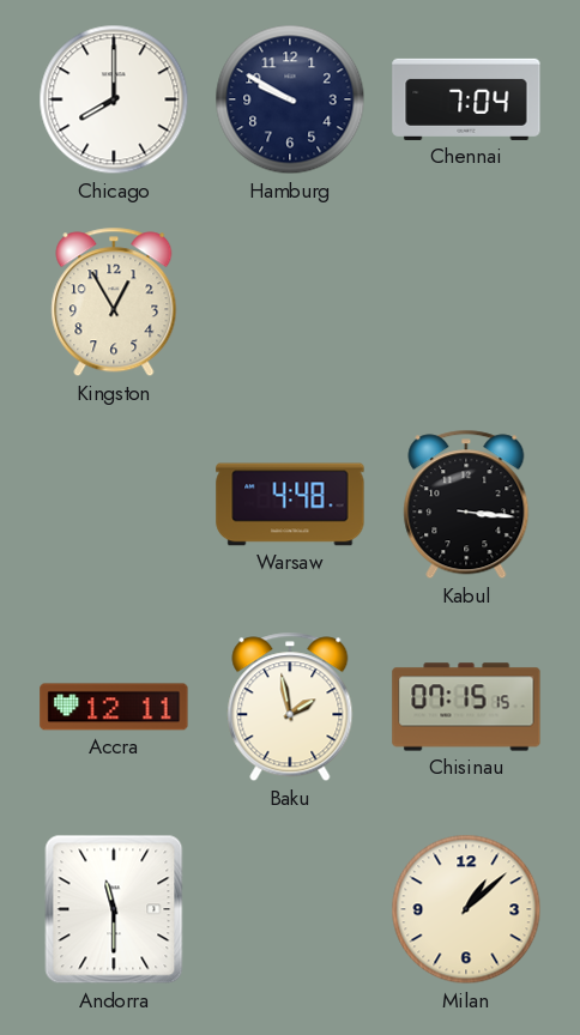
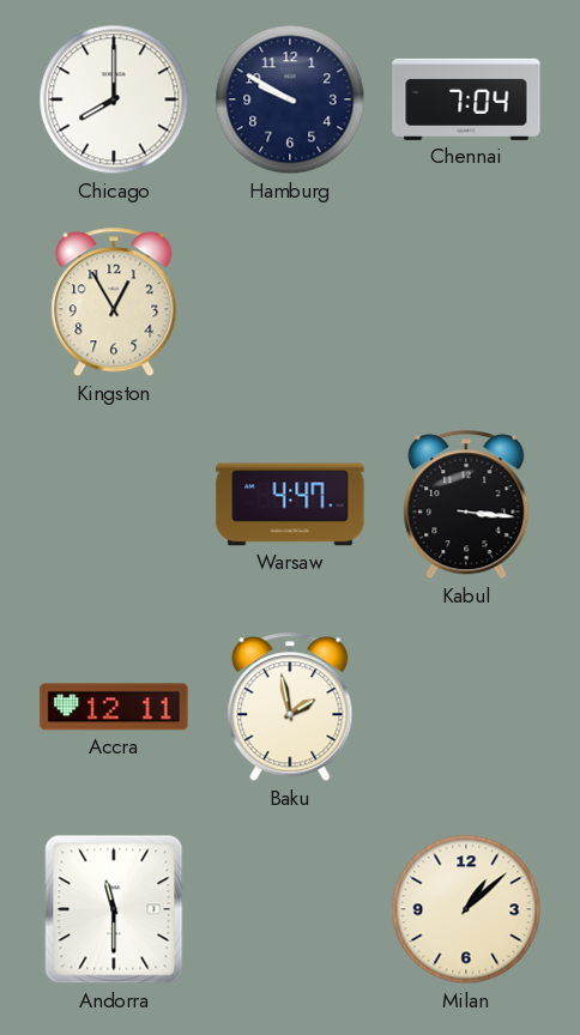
Warsaw: 4:48 -> 4:47
Chisinau: 07:15 -> none
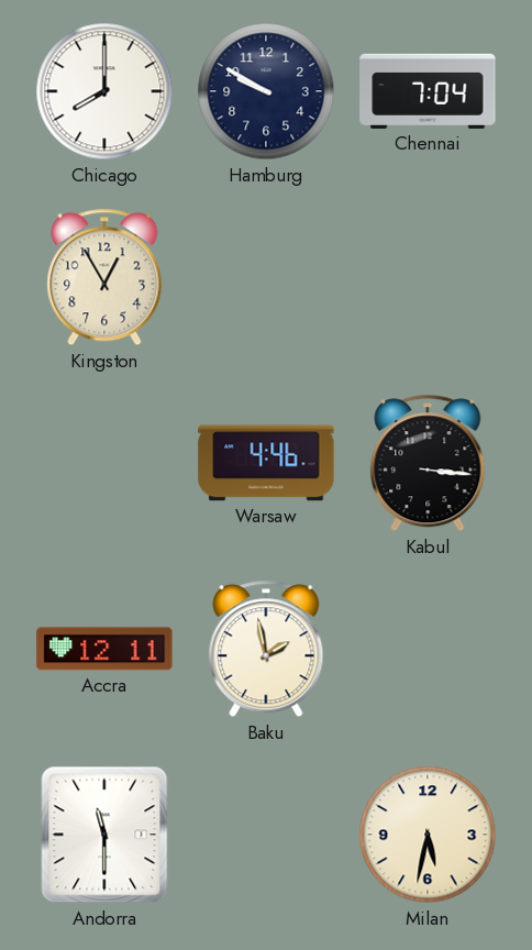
Warsaw: 4:47 -> 4:46
Milan: 1:08 -> 5:32
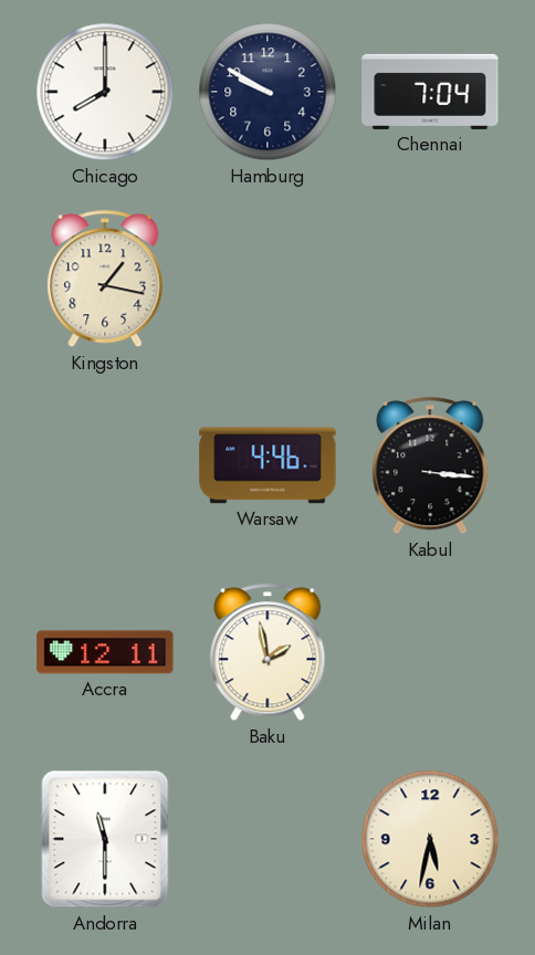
Kingston: 12:55 -> 1:17
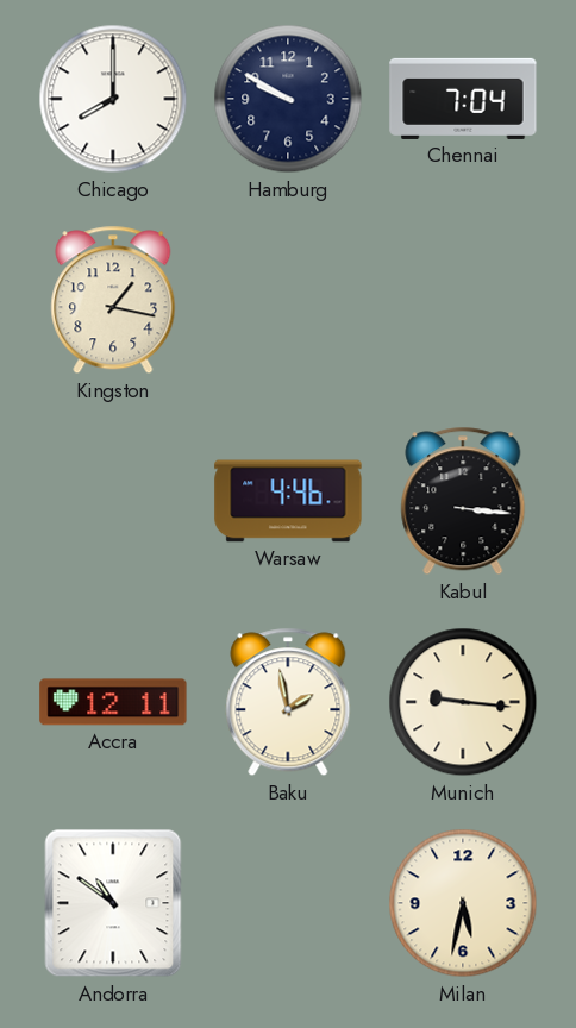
Munich: none -> 9:16
Andorra: 11:30 -> 10:51
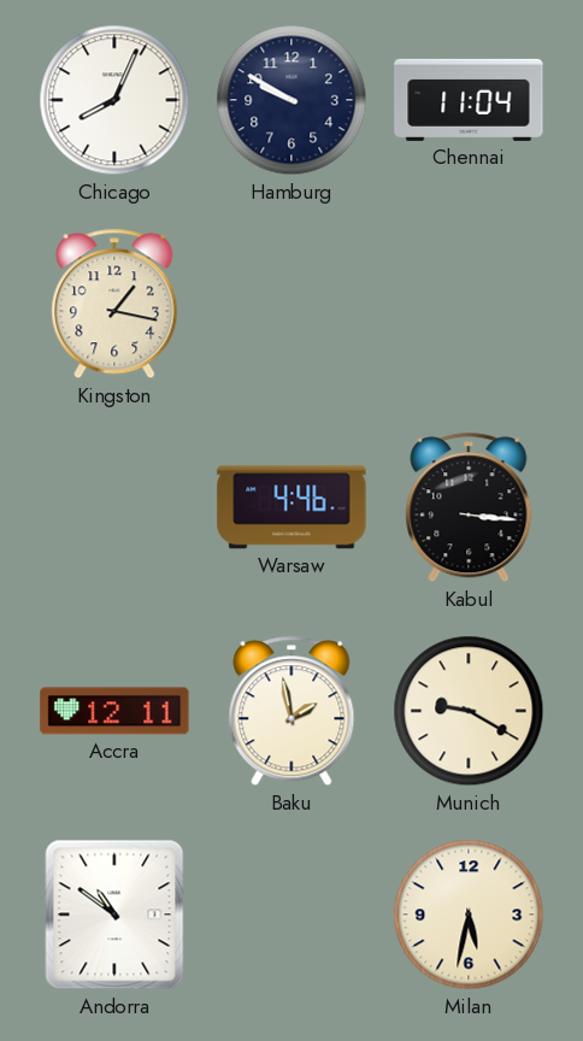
Chicago: 8:00 -> 8:04
Chennai: 7:04 -> 11:04
Munich: 9:16 -> 9:20
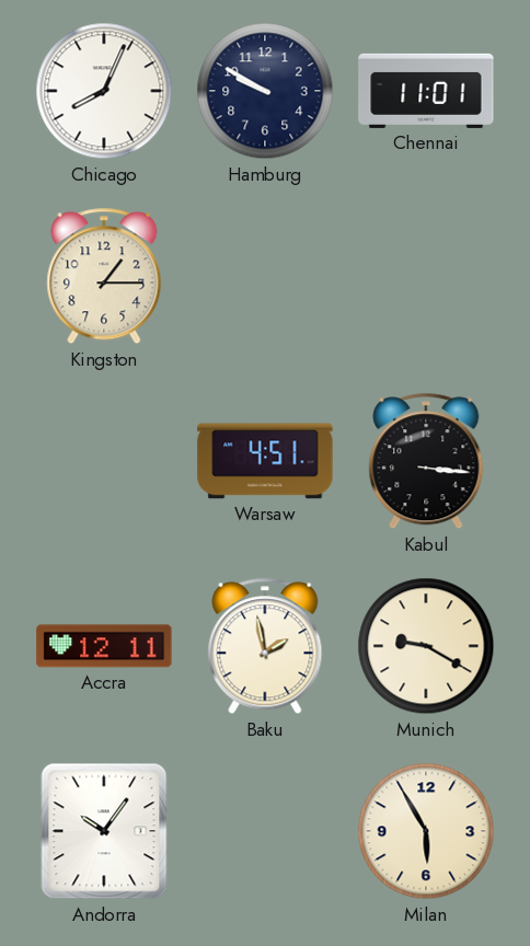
Chennai: 11:04 -> 11:01
Kingston: 1:17 -> 1:15
Warsaw: 4:46 -> 4:51
Andorra: 10:51 -> 10:06
Milan: 5:32 -> 5:55
